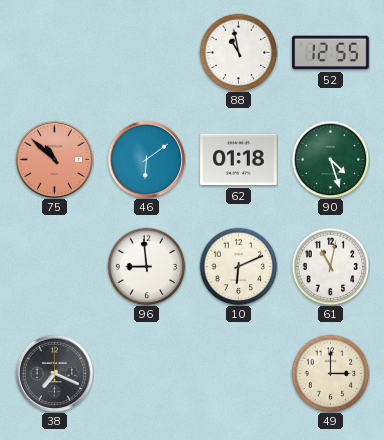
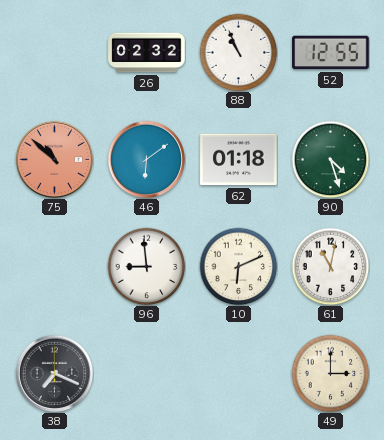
26: none -> 02:32
88: 10:58 -> 10:56
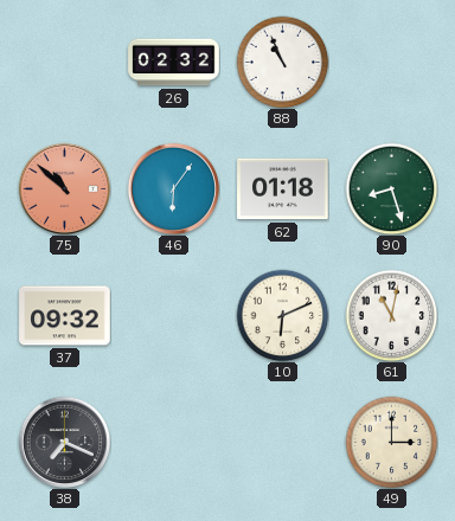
52: 12:55 -> none
46: 6:09 -> 6:06
90: 4:27 -> 8:27
37: none -> 09:32
96: 8:59 -> none
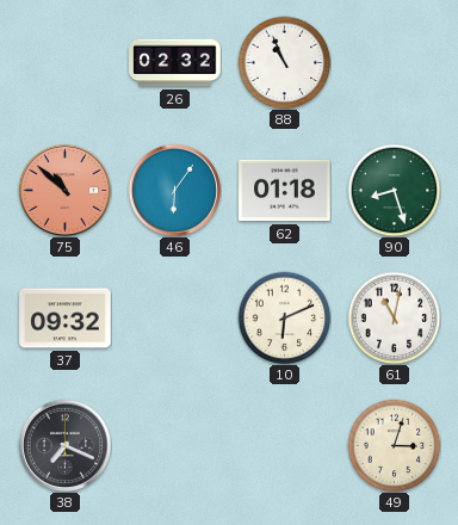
49: 3:00 -> 3:03
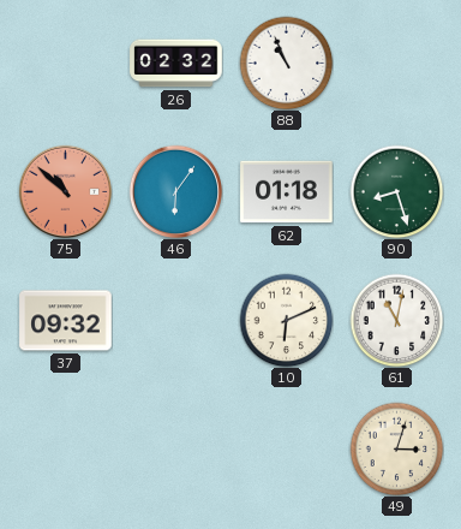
38: 7:19 -> none
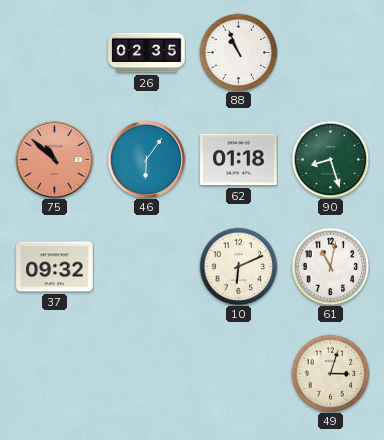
26: 02:32 -> 02:35
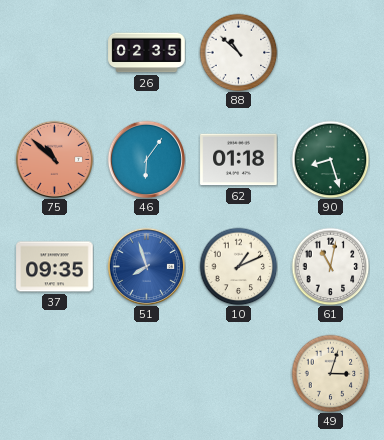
88: 10:56 -> 10:52
37: 09:32 -> 09:35
51: none -> 7:57
10: 6:11 -> 1:11
